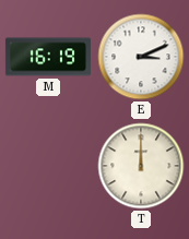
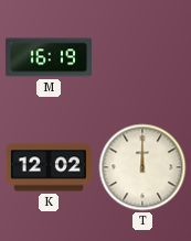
E: 3:11 -> none
K: none -> 12:02
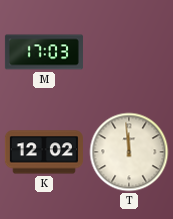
M: 16:19 -> 17:03
T: 12:00 -> 11:59
